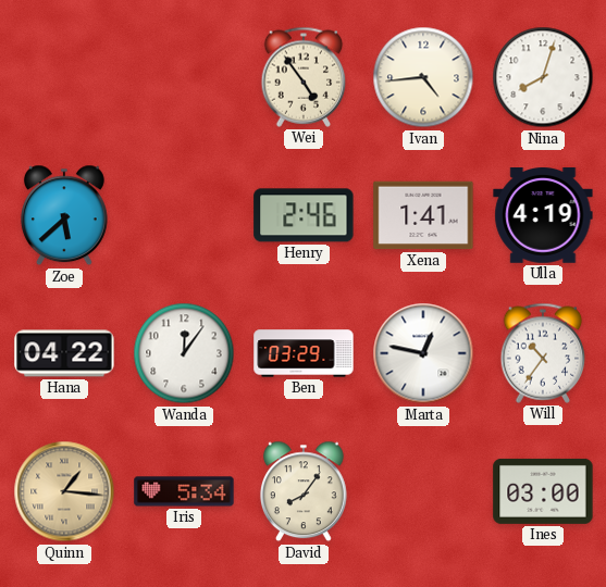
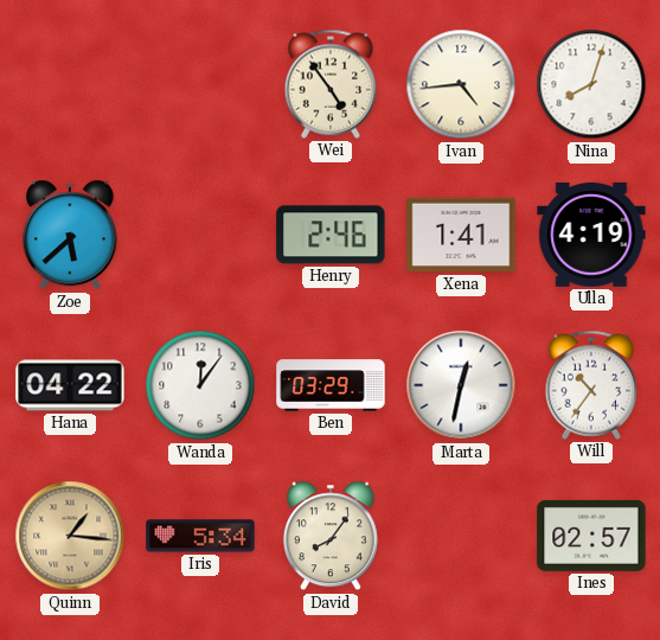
Marta: 12:47 -> 12:32
Ines: 03:00 -> 02:57
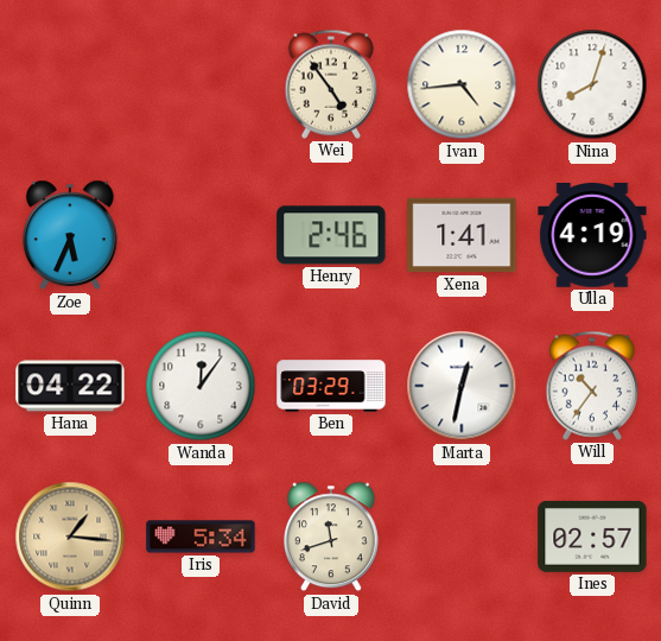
Zoe: 5:38 -> 5:34
David: 8:06 -> 11:42
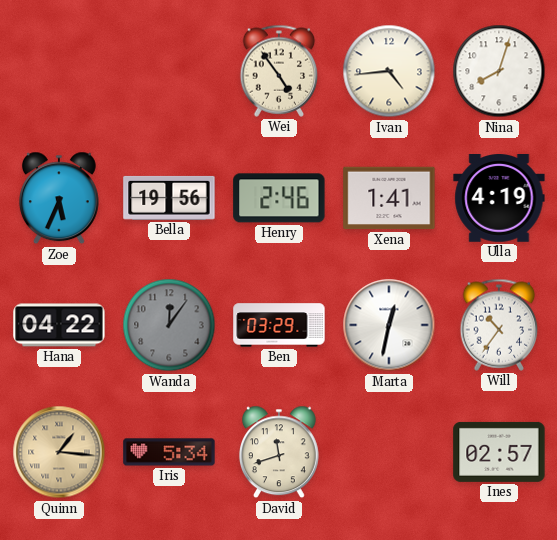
Bella: none -> 19:56
Wanda dial: white -> grey
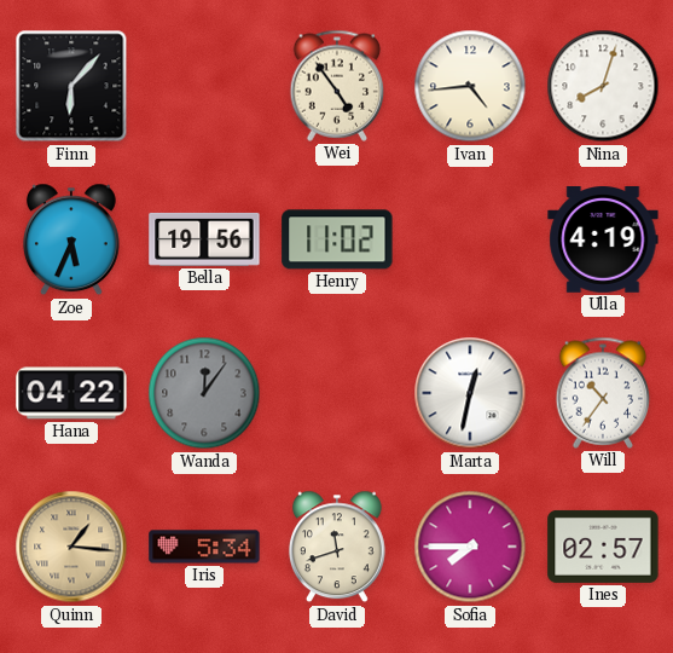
Finn: none -> 6:07
Henry: 2:46 -> 11:02
Xena: 1:41 -> none
Ben: 03:29 -> none
Sofia: none -> 7:45
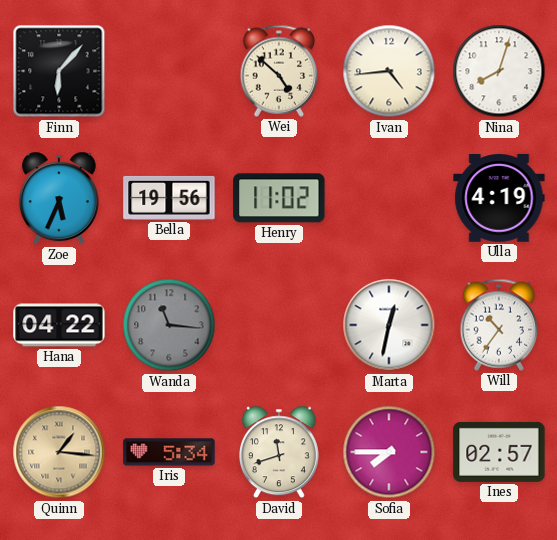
Wei: 4:54 -> 4:52
Wanda: 12:06 -> 11:16
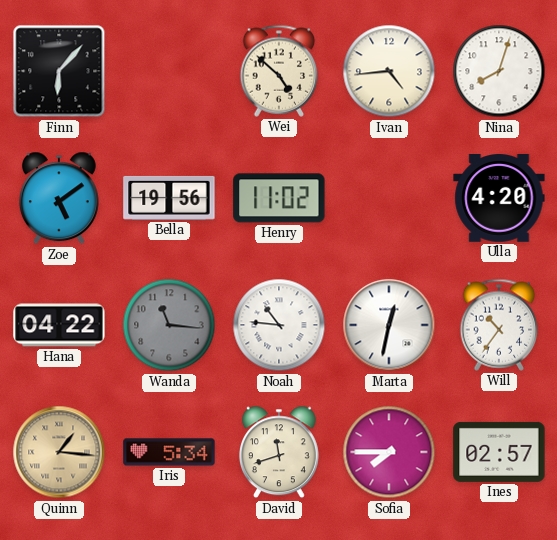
Zoe: 5:34 -> 5:09
Ulla: 4:19 -> 4:20
Noah: none -> 10:46
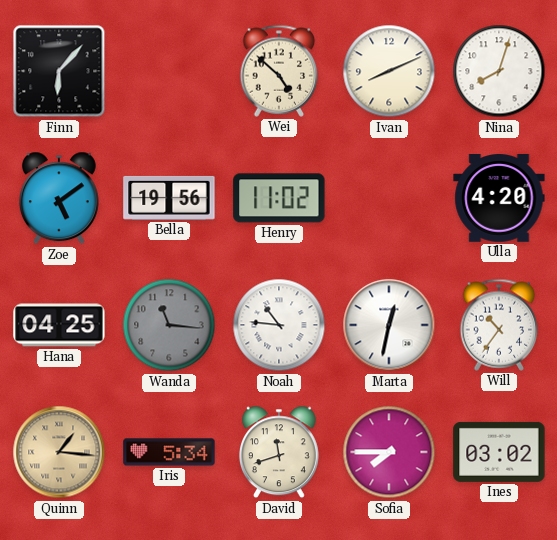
Ivan: 4:44 -> 8:11
Hana: 04:22 -> 04:25
Ines: 02:57 -> 03:02
